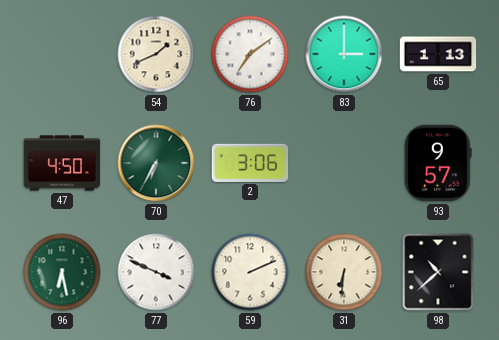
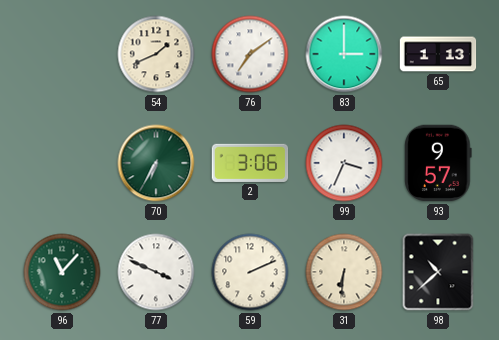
47: 4:50 -> none
99: none -> 3:34
96: 6:28 -> 11:07
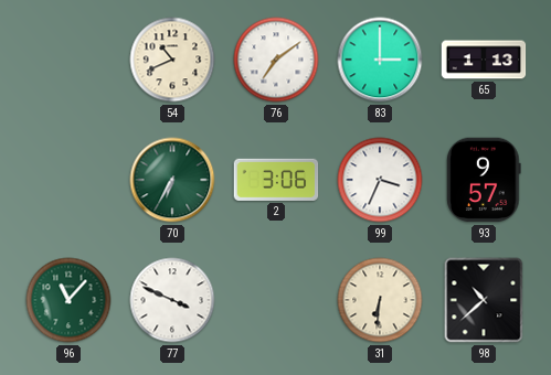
54: 1:41 -> 10:41
59: 2:11 -> none
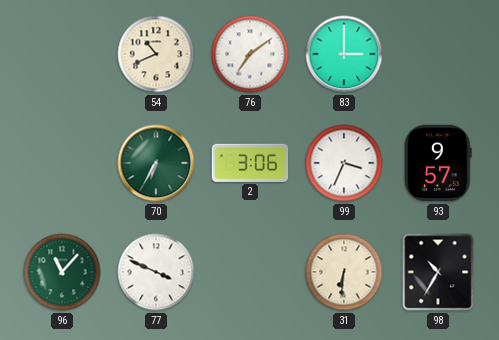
65: 1:13 -> none
98: 10:38 -> 10:35
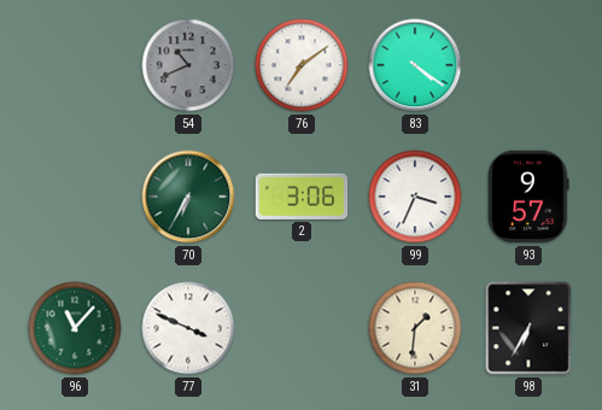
54 dial: cream -> grey
83: 3:00 -> 4:21
31: 6:31 -> 1:31
98: 10:35 -> 6:35
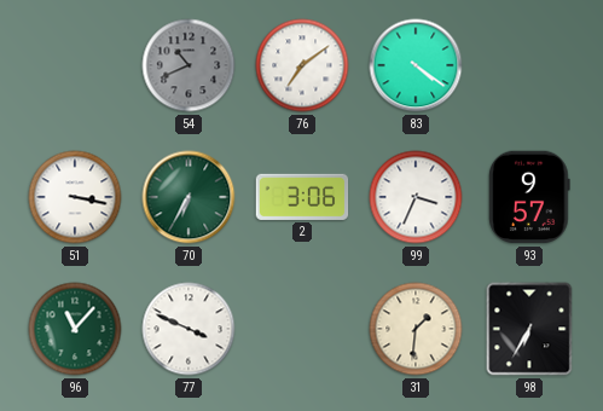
51: none -> 3:17
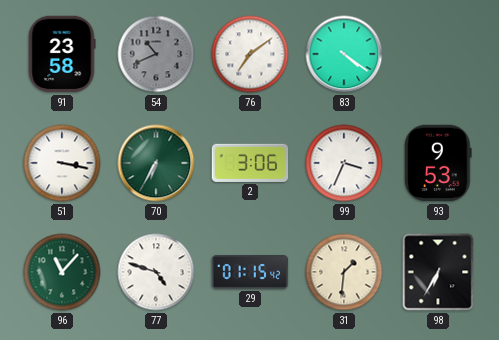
91: none -> 23:58
93: 9:57 -> 9:53
77: 3:49 -> 4:48
29: none -> 01:15
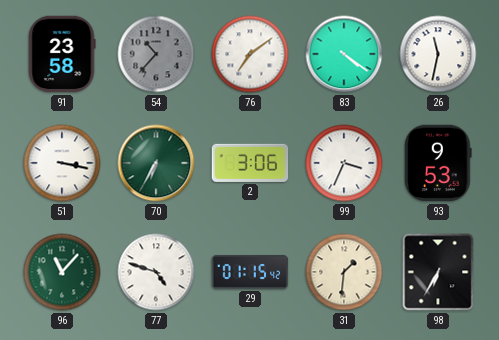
54: 10:41 -> 10:37
26: none -> 11:32
